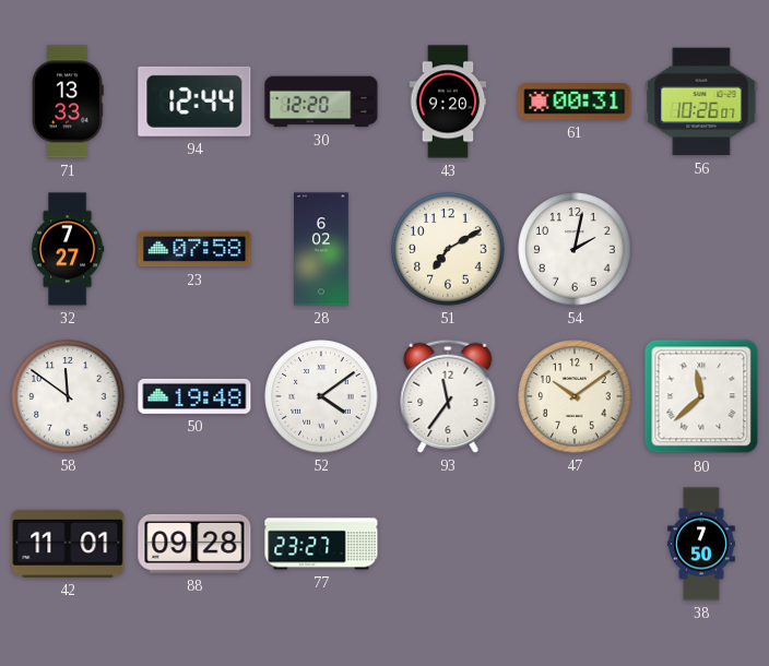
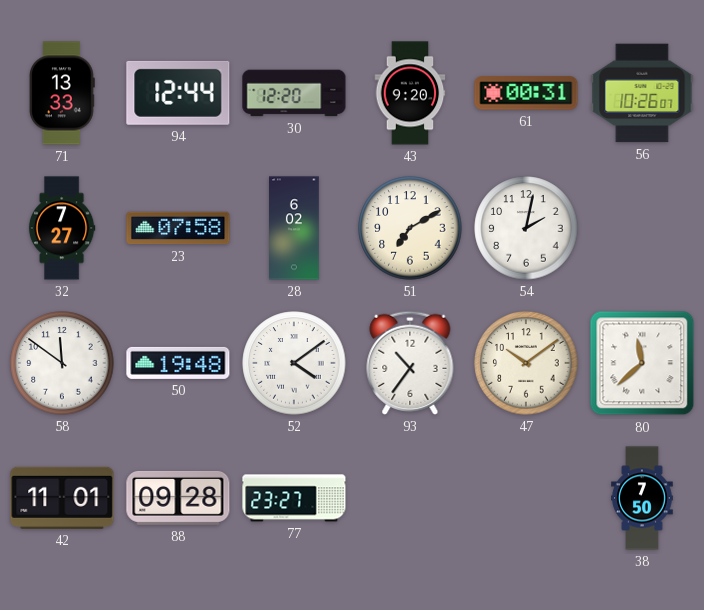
93: 11:36 -> 10:36
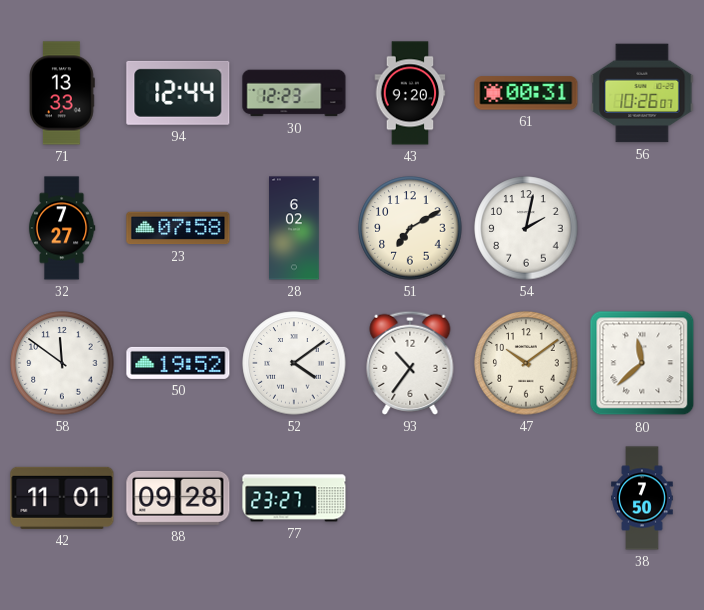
30: 12:20 -> 12:23
50: 19:48 -> 19:52
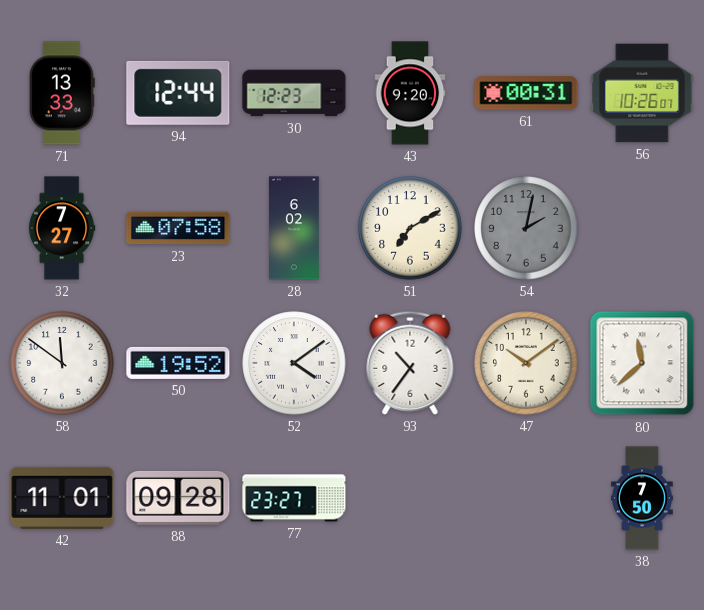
54 dial: white -> grey
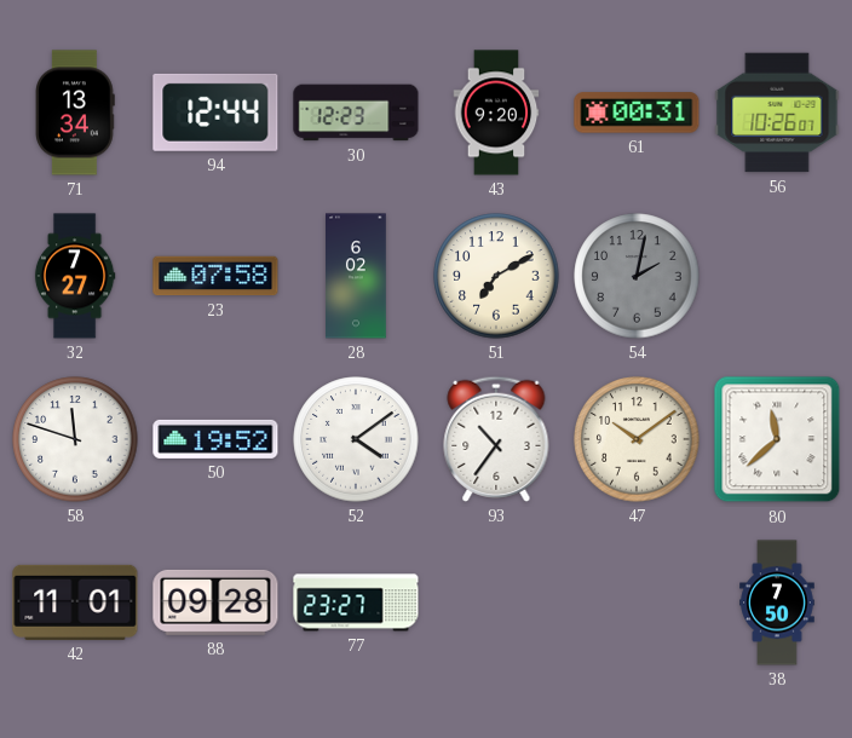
71: 13:33 -> 13:34
58: 11:51 -> 11:48
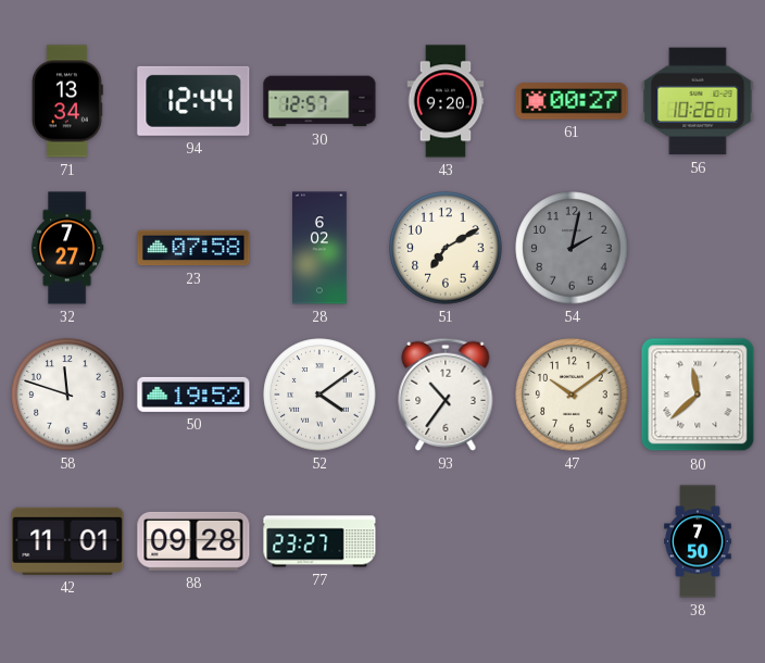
30: 12:23 -> 12:57
61: 00:31 -> 00:27
